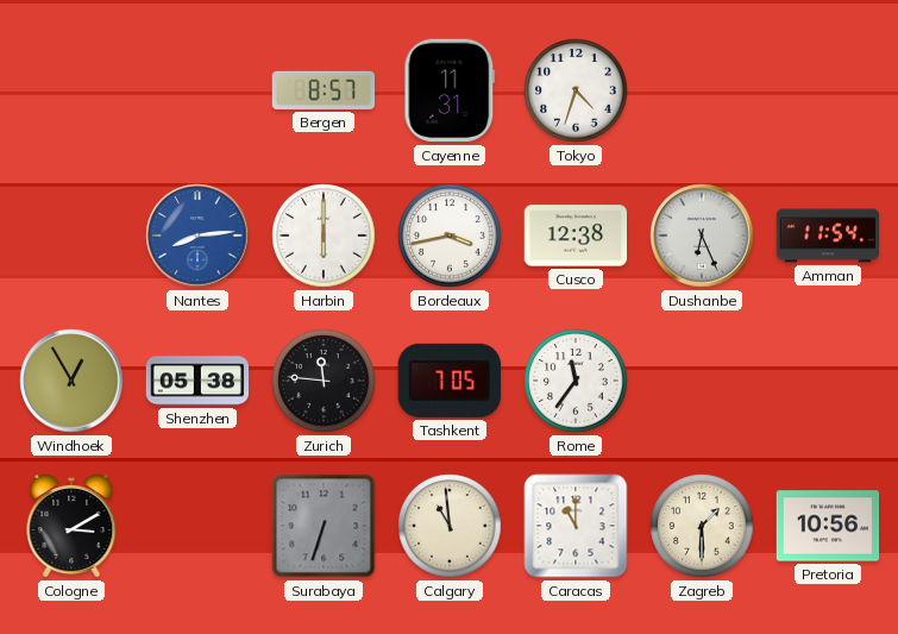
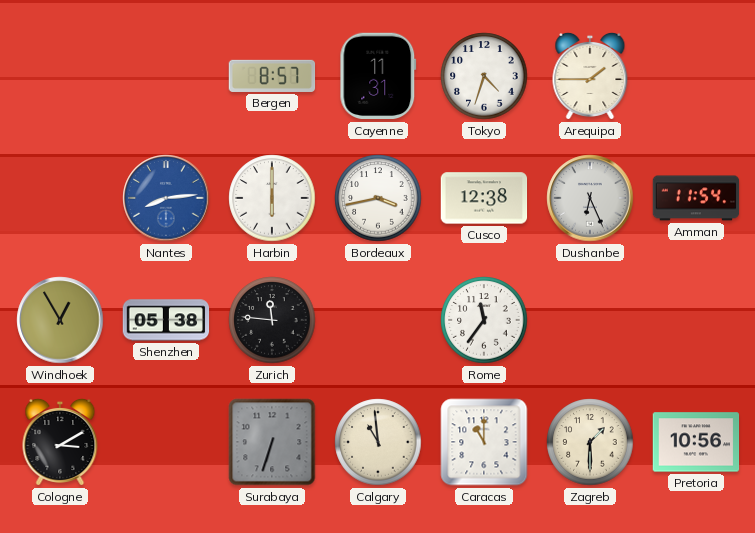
Arequipa: none -> 1:45
Tashkent: 7:05 -> none
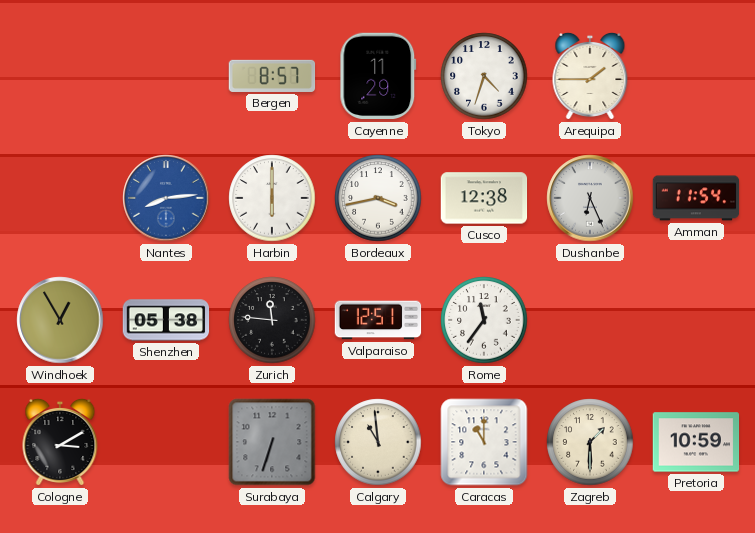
Cayenne: 11:31 -> 11:29
Valparaiso: none -> 12:51
Pretoria: 10:56 -> 10:59
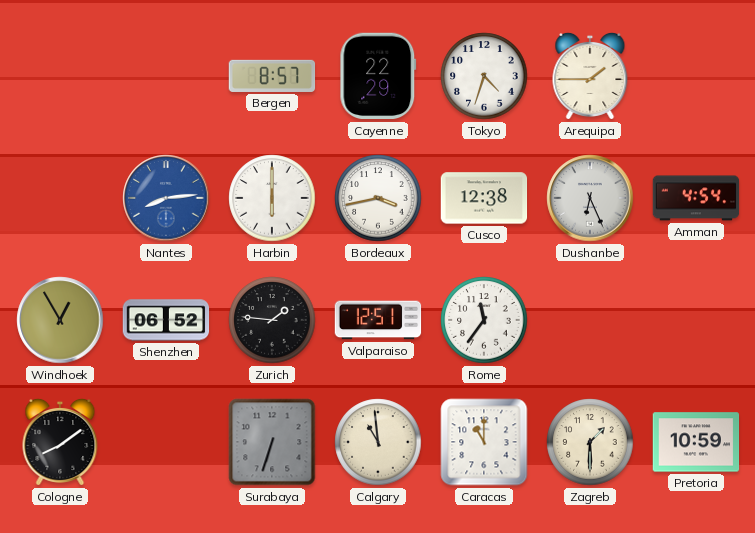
Cayenne: 11:29 -> 22:29
Amman: 11:54 -> 4:54
Shenzhen: 05:38 -> 06:52
Zurich: 11:46 -> 1:46
Cologne: 3:10 -> 8:09
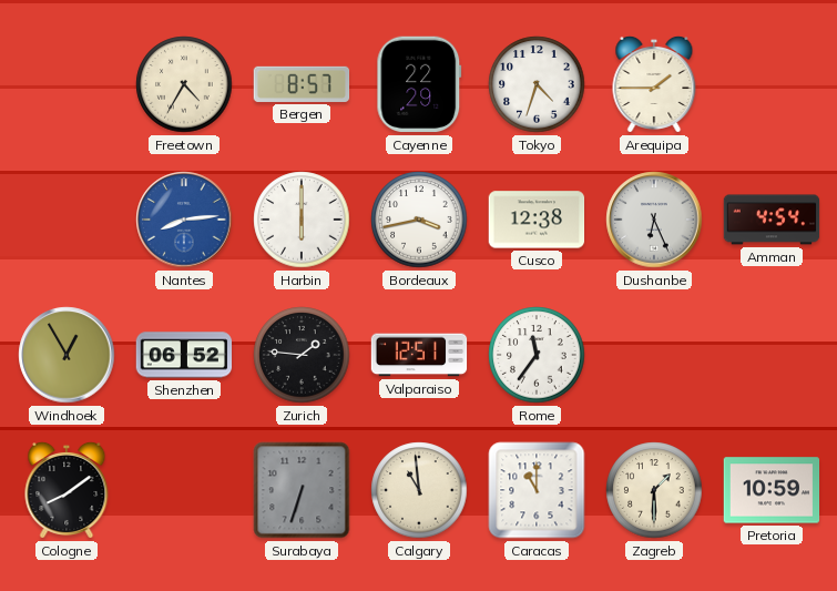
Freetown: none -> 4:35
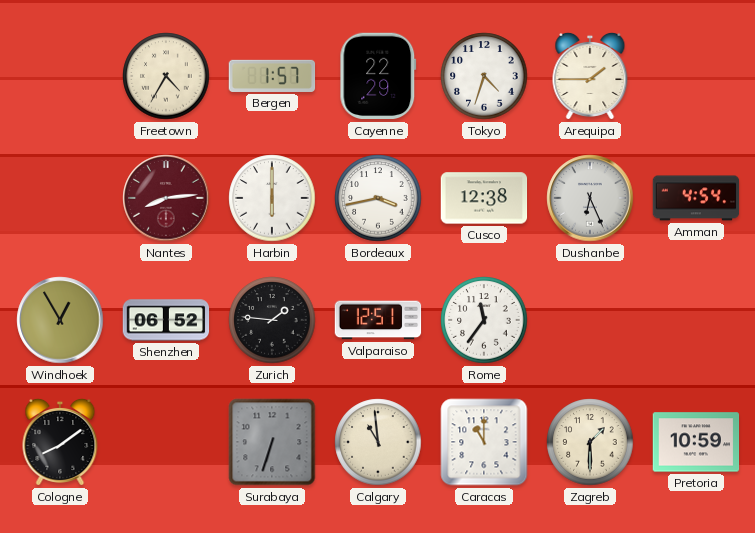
Bergen: 8:57 -> 1:57
Nantes dial: blue -> burgundy
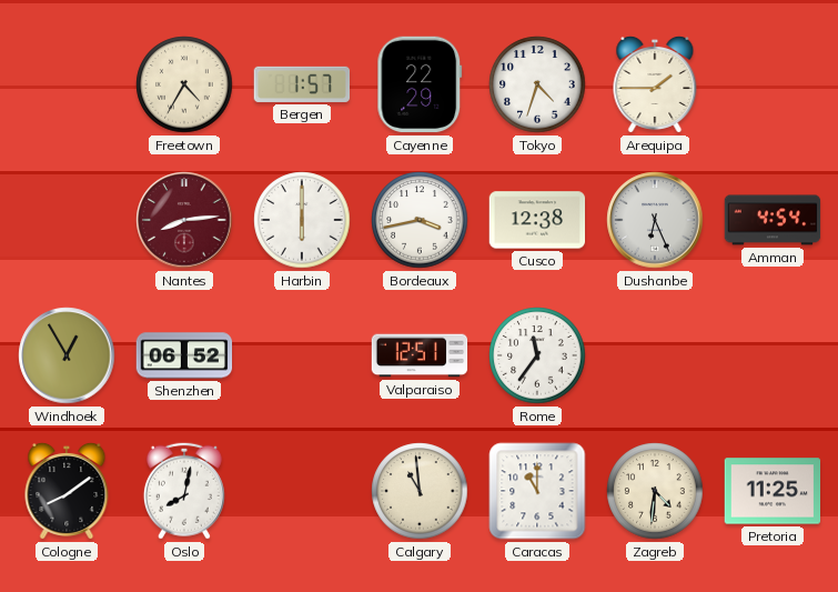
Zurich: 1:46 -> none
Oslo: none -> 8:02
Surabaya: 6:33 -> none
Zagreb: 1:30 -> 4:31
Pretoria: 10:59 -> 11:25
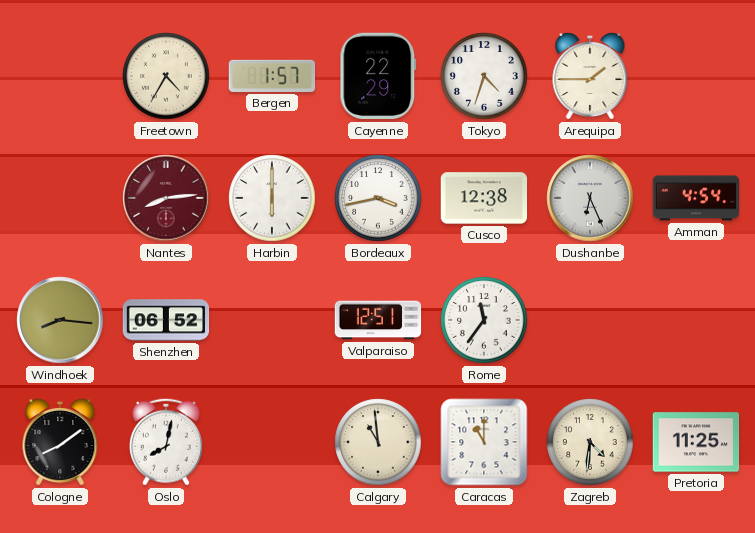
Windhoek: 12:55 -> 8:16
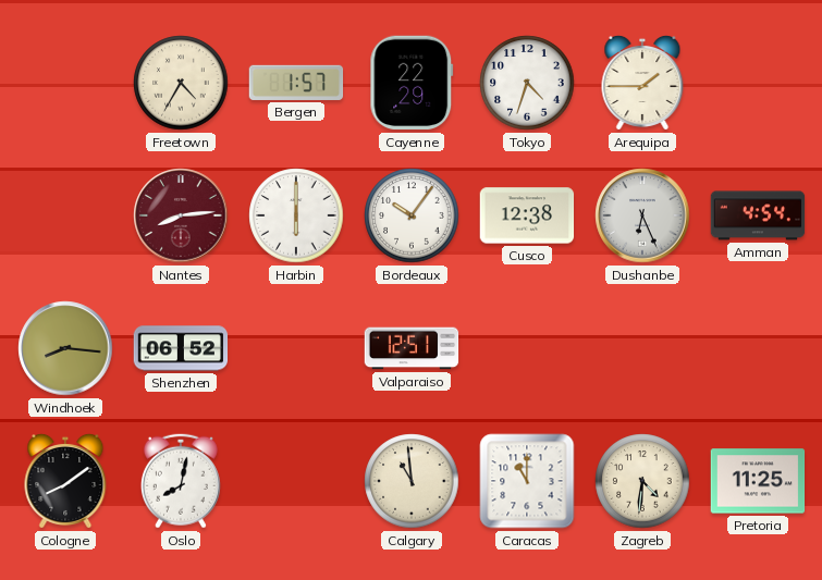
Bordeaux: 3:43 -> 10:06
Rome: 11:36 -> none
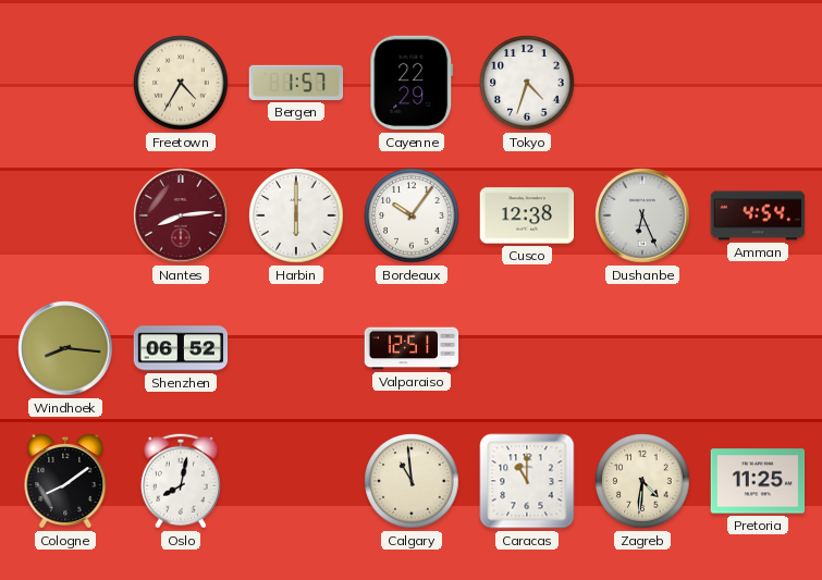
Arequipa: 1:45 -> none
